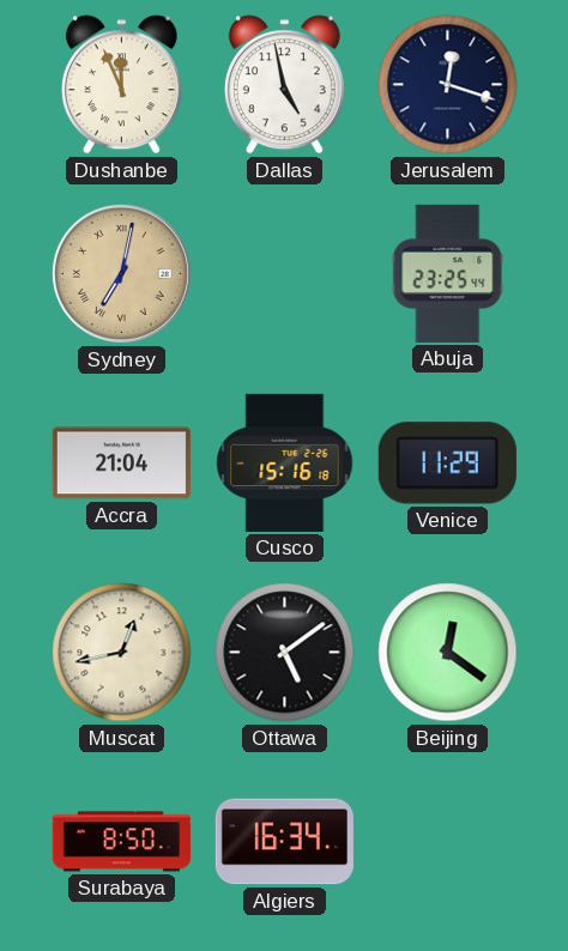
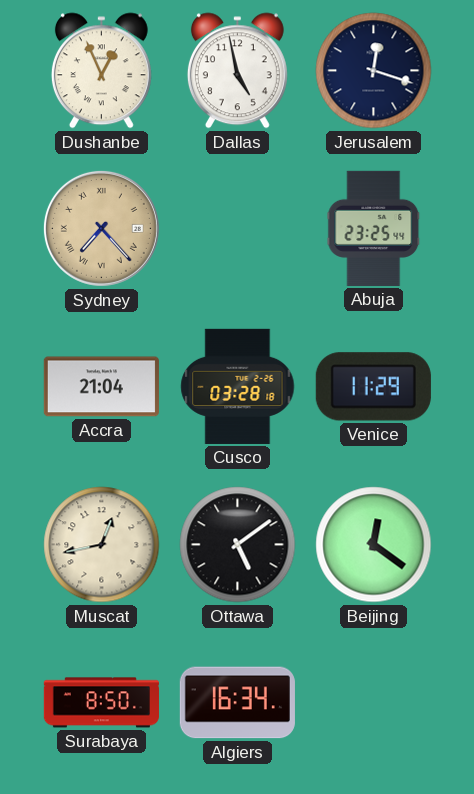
Dushanbe: 11:56 -> 12:56
Sydney: 7:02 -> 7:23
Cusco: 15:16 -> 03:28
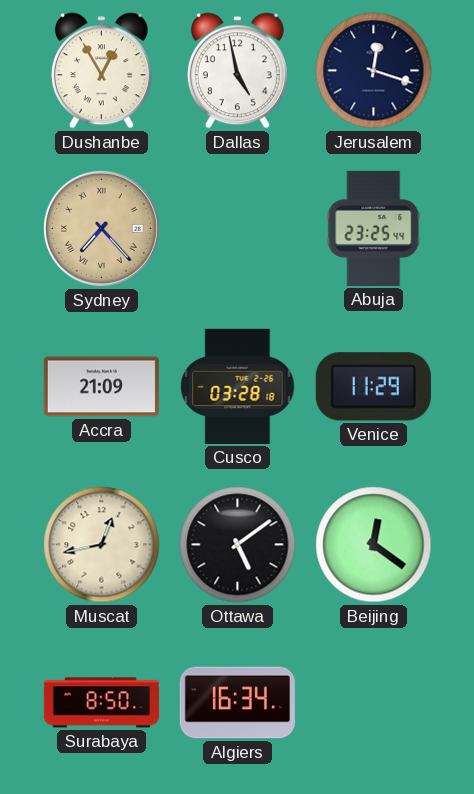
Dushanbe: 12:56 -> 12:55
Accra: 21:04 -> 21:09
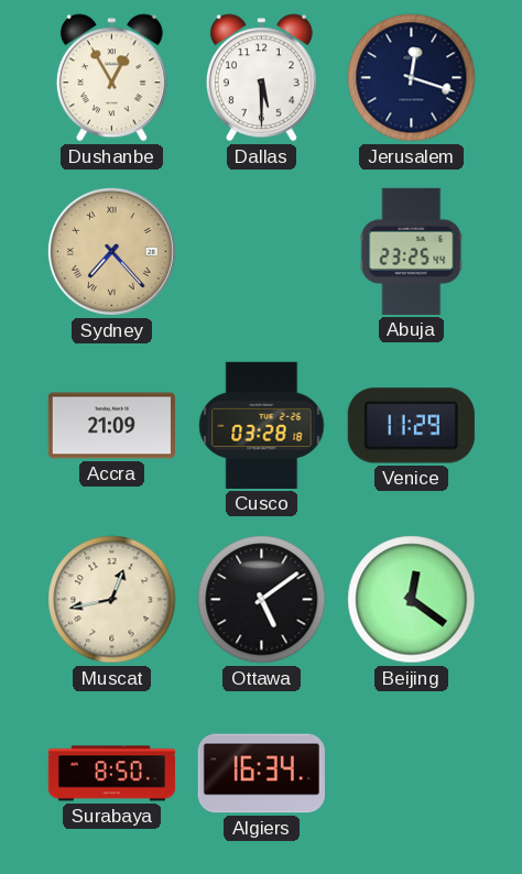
Dallas: 4:58 -> 5:30
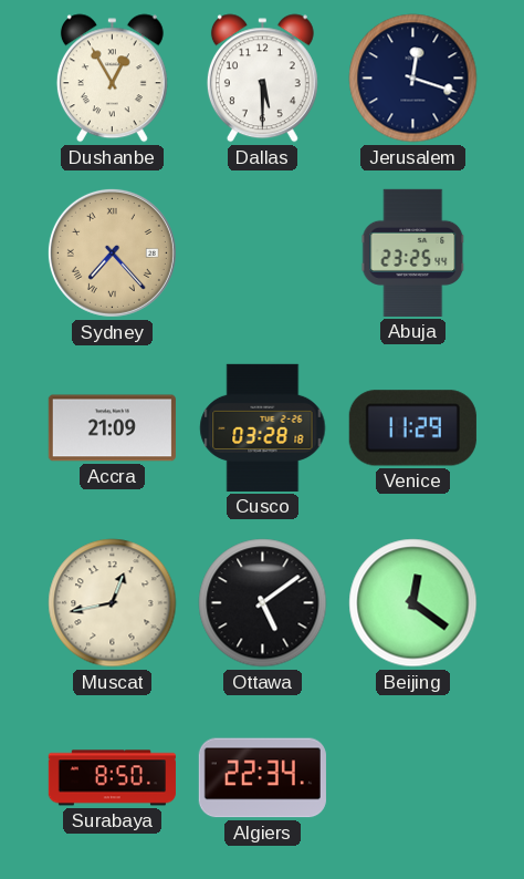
Algiers: 16:34 -> 22:34
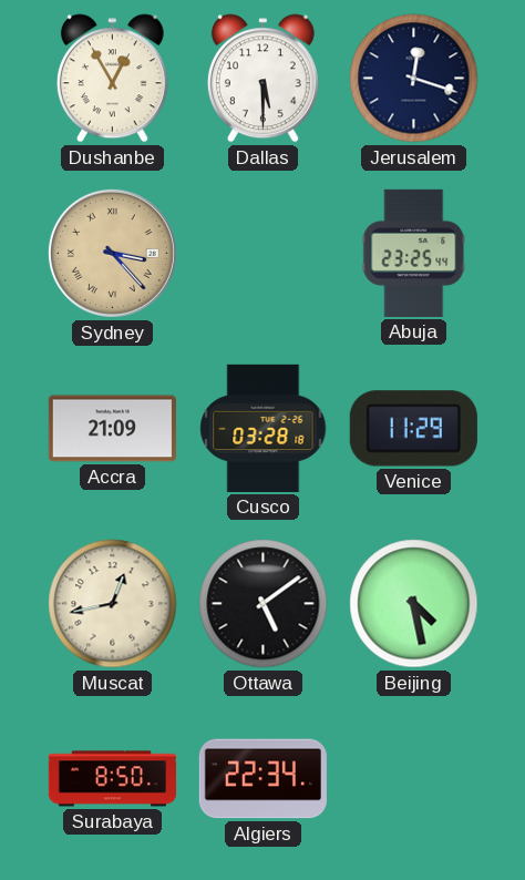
Sydney: 7:23 -> 3:23
Beijing: 12:21 -> 4:28
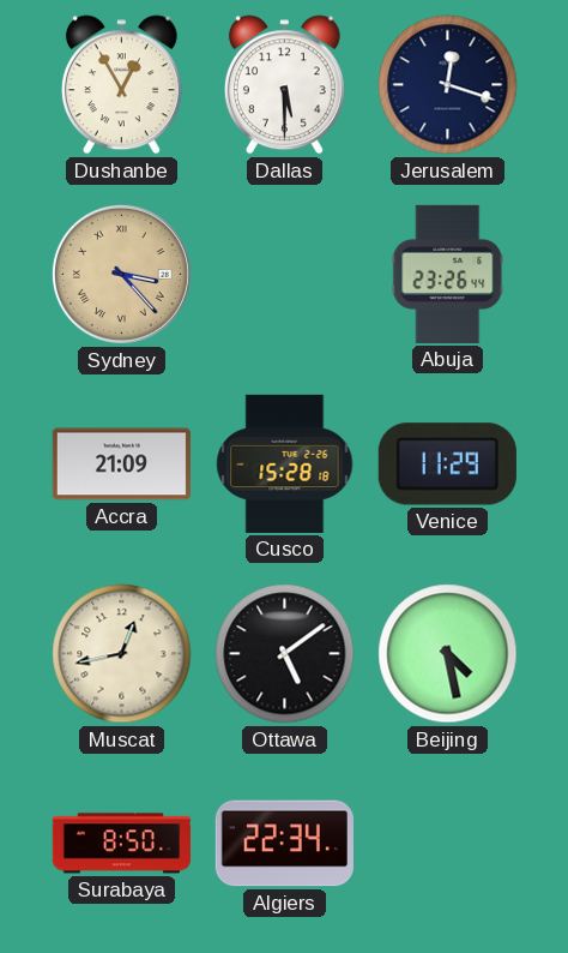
Abuja: 23:25 -> 23:26
Cusco: 03:28 -> 15:28
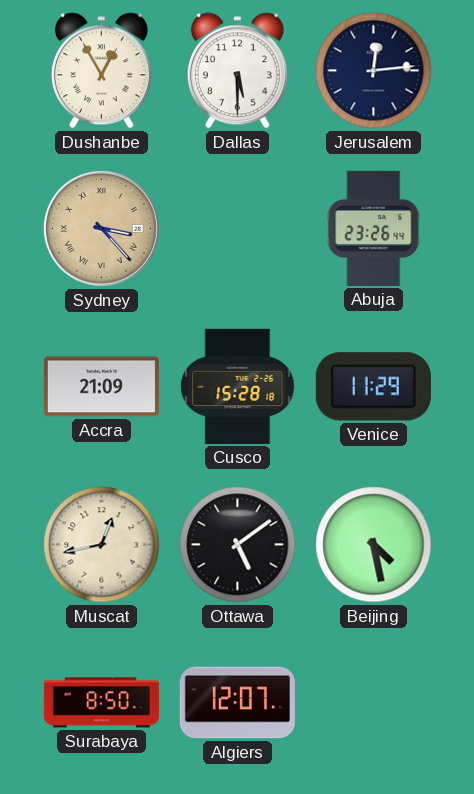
Jerusalem: 12:18 -> 12:14
Algiers: 22:34 -> 12:07
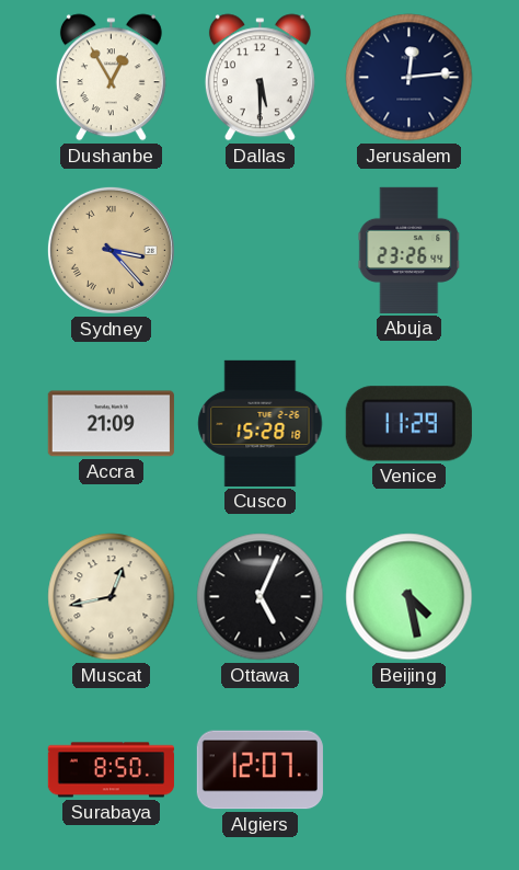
Ottawa: 5:09 -> 5:04
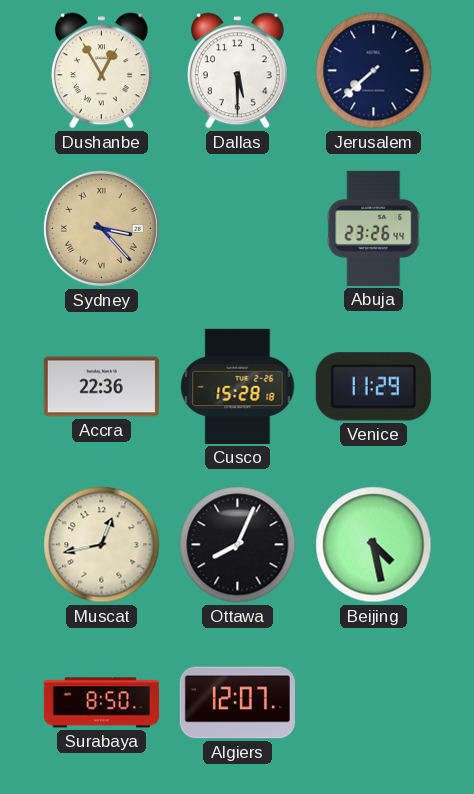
Jerusalem: 12:14 -> 7:38
Accra: 21:09 -> 22:36
Ottawa: 5:04 -> 8:04
